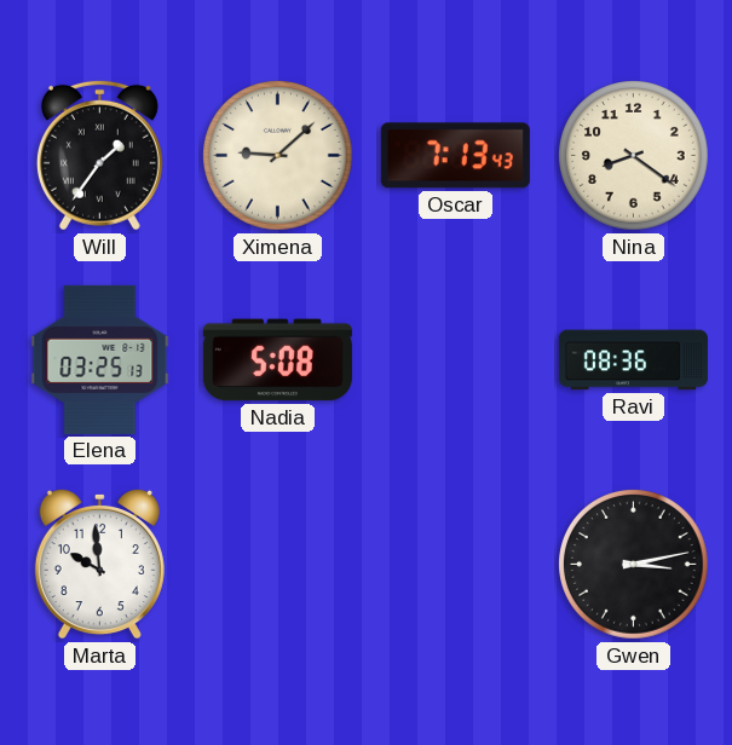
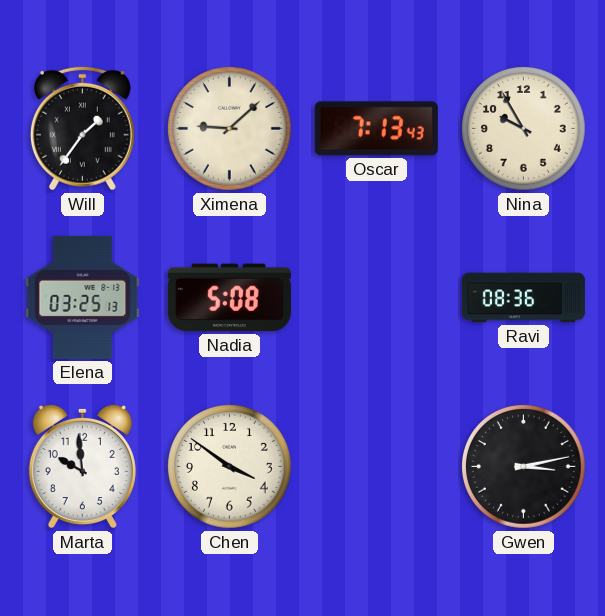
Nina: 8:21 -> 9:55
Chen: none -> 3:51
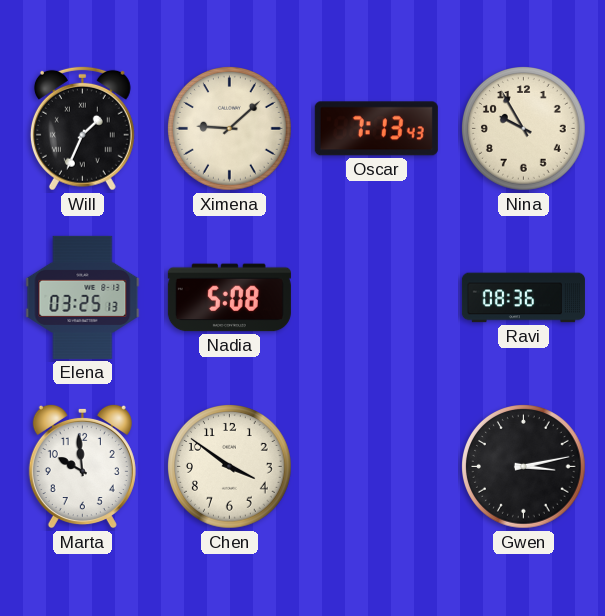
Will: 1:36 -> 1:34
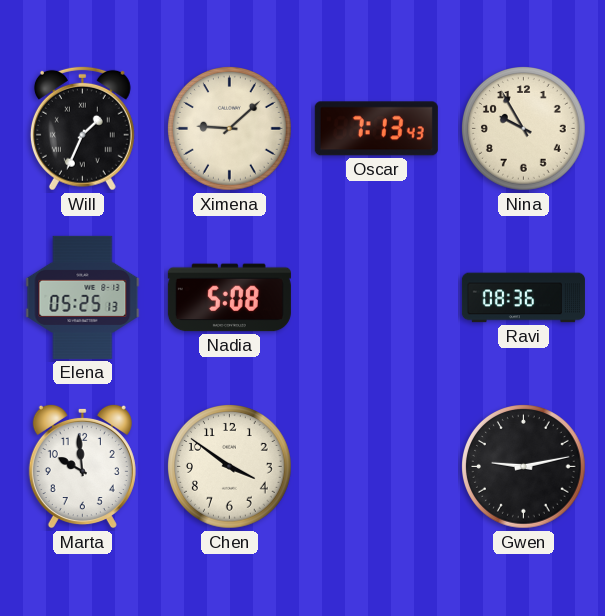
Elena: 03:25 -> 05:25
Gwen: 3:13 -> 9:13
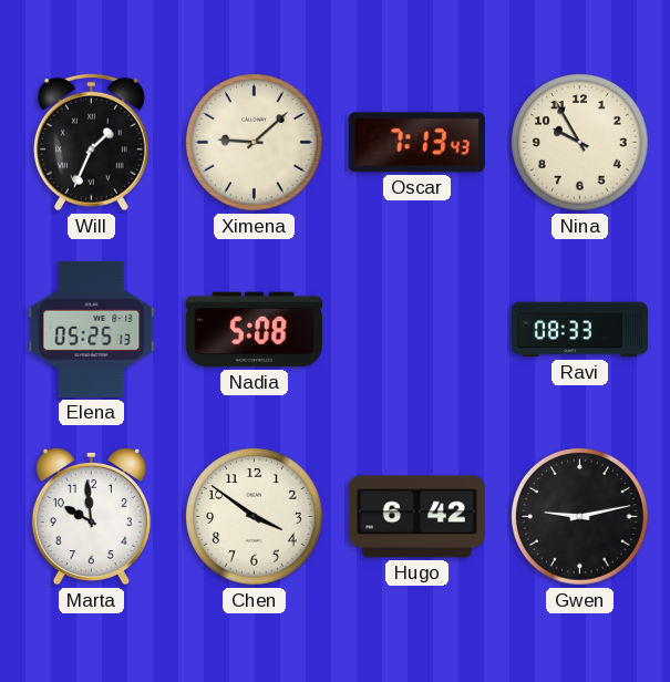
Ravi: 08:36 -> 08:33
Hugo: none -> 6:42
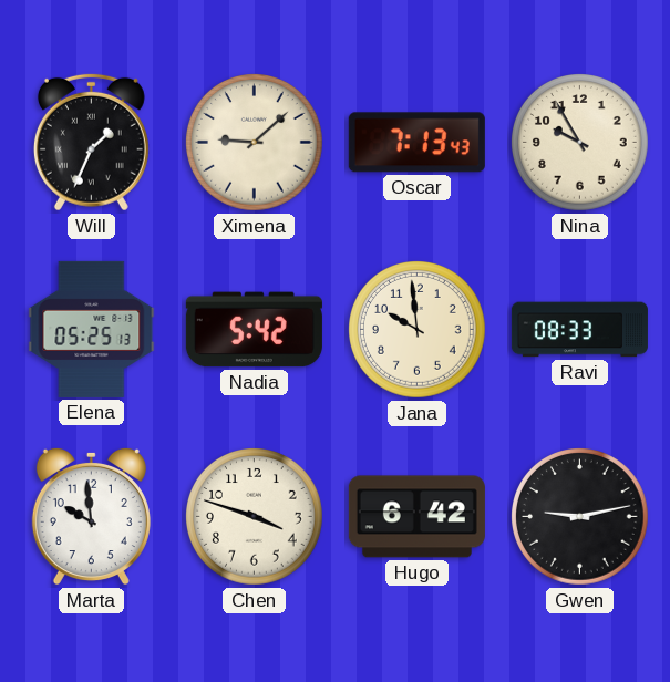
Nadia: 5:08 -> 5:42
Jana: none -> 9:59
Chen: 3:51 -> 3:48
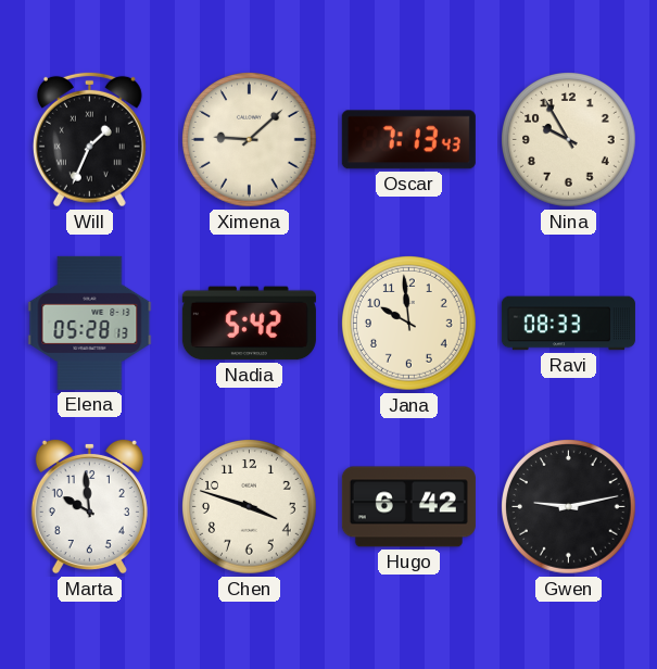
Elena: 05:25 -> 05:28
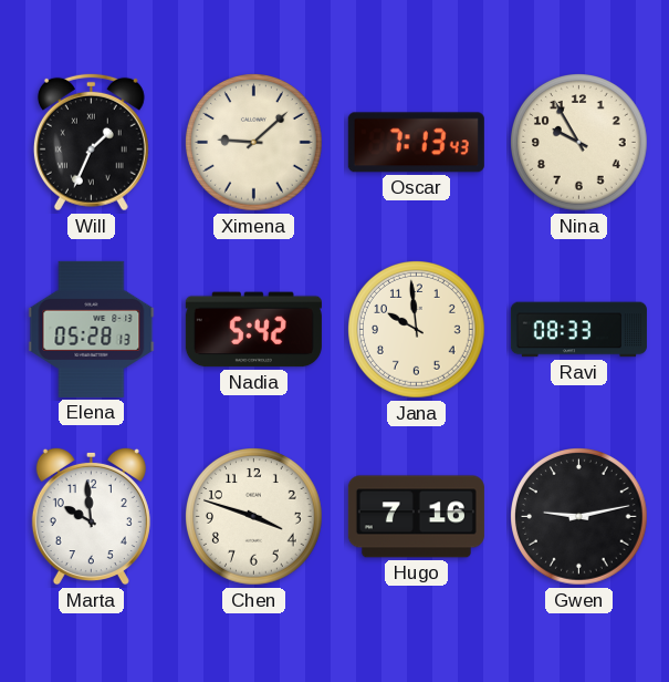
Hugo: 6:42 -> 7:16
